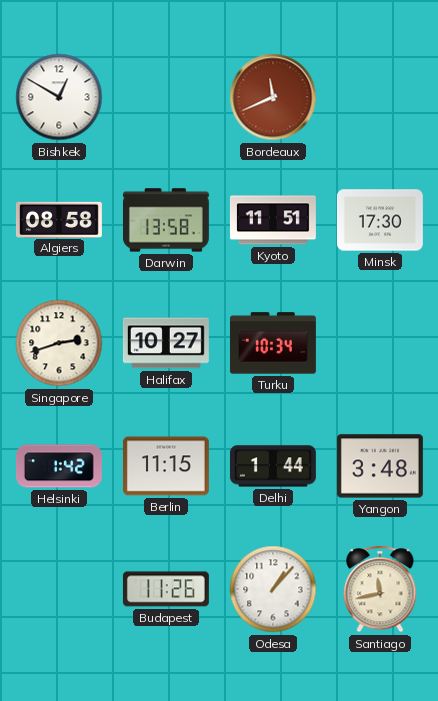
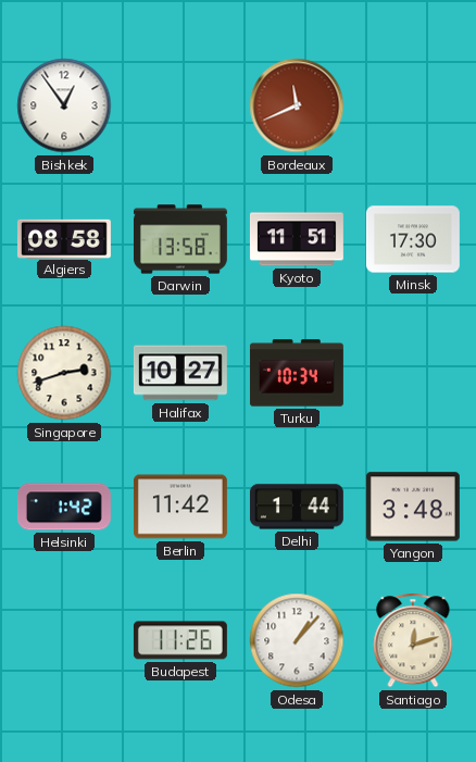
Bishkek: 12:50 -> 12:54
Berlin: 11:15 -> 11:42
Santiago: 11:43 -> 12:12
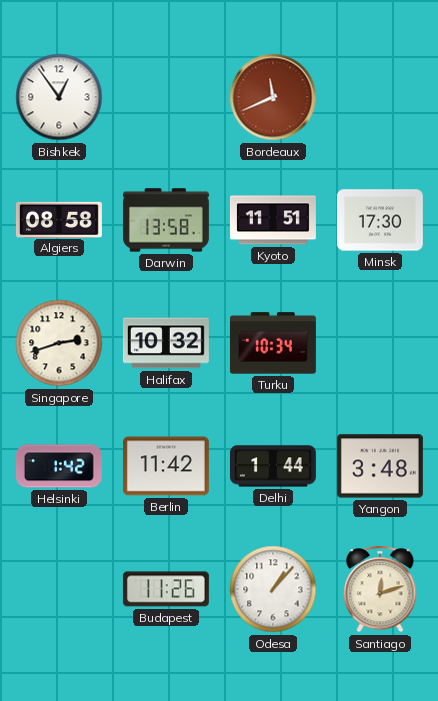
Halifax: 10:27 -> 10:32
